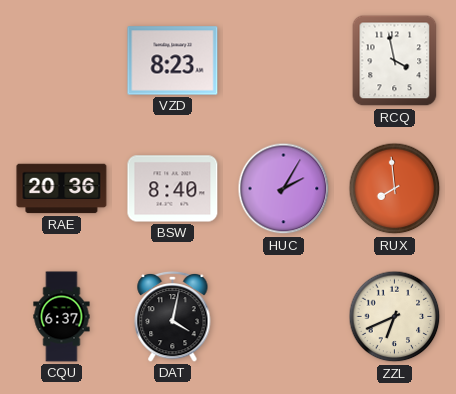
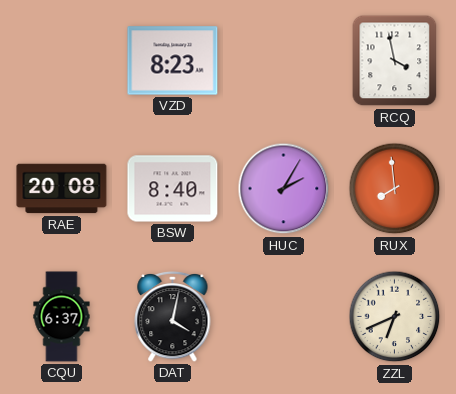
RAE: 20:36 -> 20:08
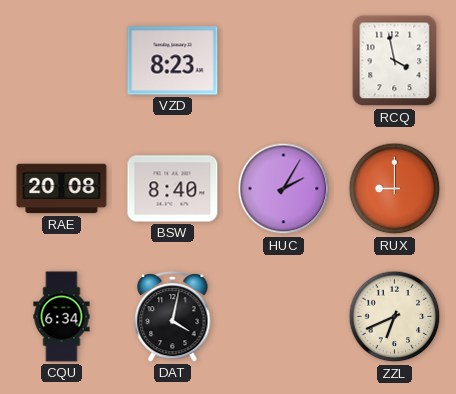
RUX: 7:59 -> 9:00
CQU: 6:37 -> 6:34
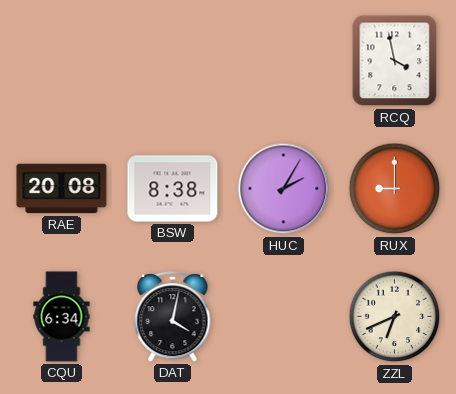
VZD: 8:23 -> none
BSW: 8:40 -> 8:38
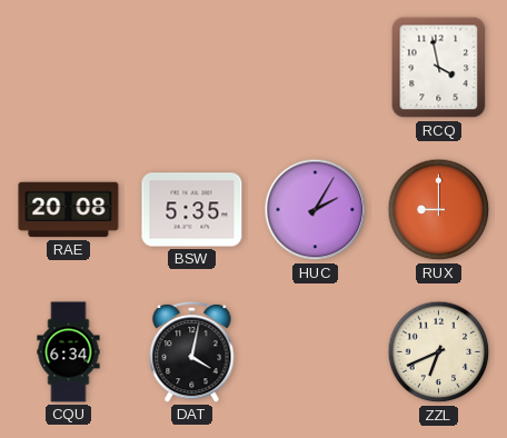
BSW: 8:38 -> 5:35
